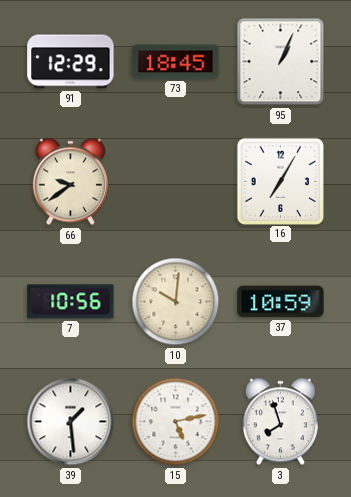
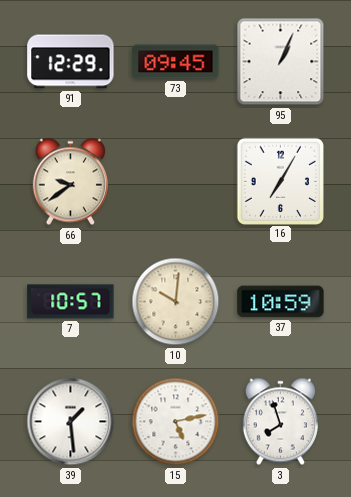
73: 18:45 -> 09:45
7: 10:56 -> 10:57
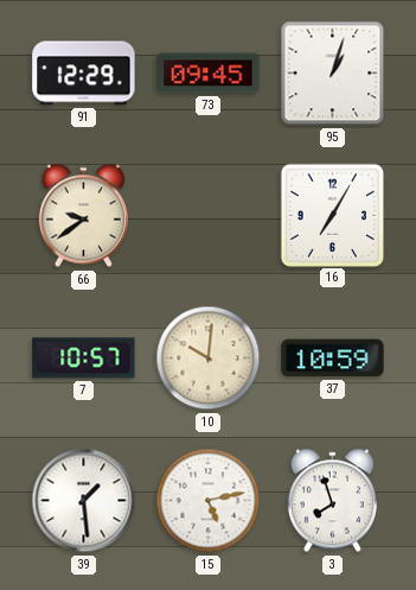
95: 1:04 -> 1:03
